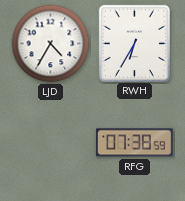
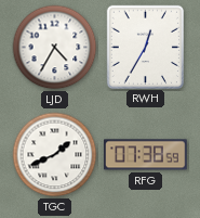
RWH: 6:35 -> 12:35
TGC: none -> 1:41
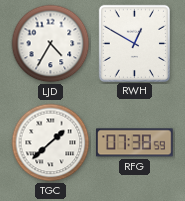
RWH: 12:35 -> 12:50
TGC: 1:41 -> 1:38
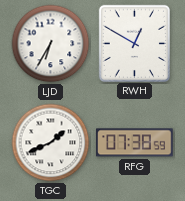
LJD: 4:35 -> 6:35
TGC: 1:38 -> 1:41
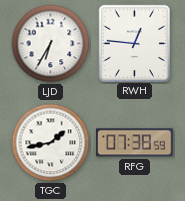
RWH: 12:50 -> 12:46
TGC: 1:41 -> 1:43
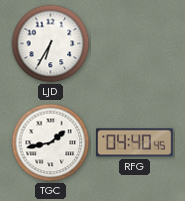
RWH: 12:46 -> none
RFG: 07:38 -> 04:40
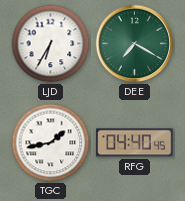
DEE: none -> 7:20
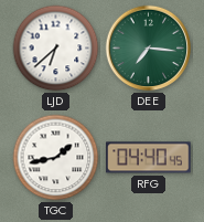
LJD: 6:35 -> 6:38
DEE: 7:20 -> 7:16
